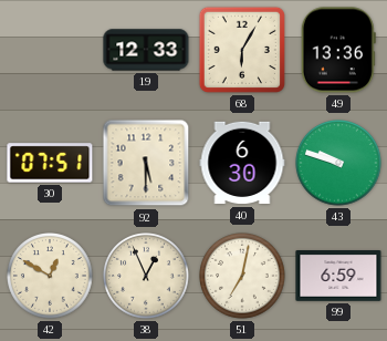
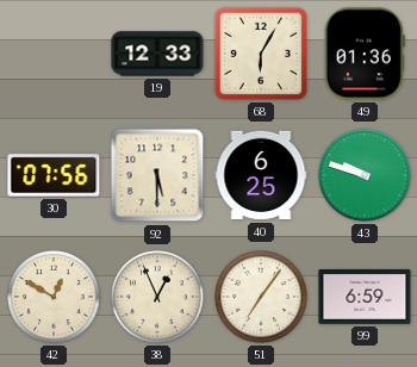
49: 13:36 -> 01:36
30: 07:51 -> 07:56
40: 6:30 -> 6:25
51: 7:02 -> 7:06
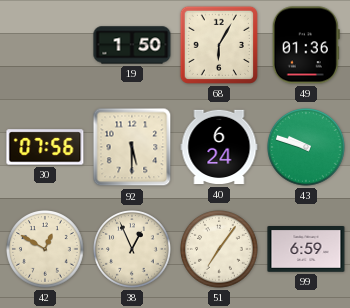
19: 12:33 -> 1:50
40: 6:25 -> 6:24
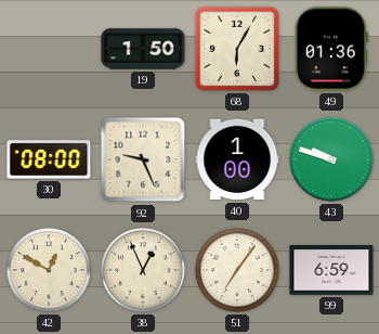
30: 07:56 -> 08:00
92: 5:30 -> 9:26
40: 6:24 -> 1:00
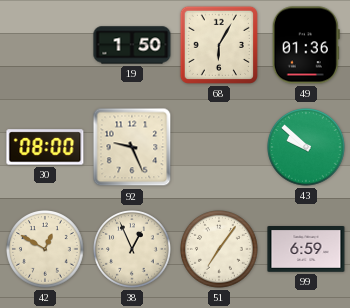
40: 1:00 -> none
43: 9:48 -> 9:52
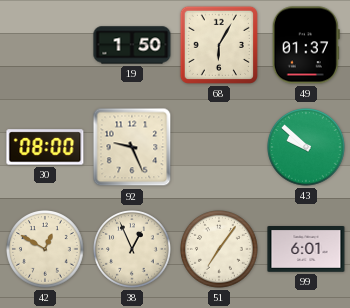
49: 01:36 -> 01:37
99: 6:59 -> 6:01
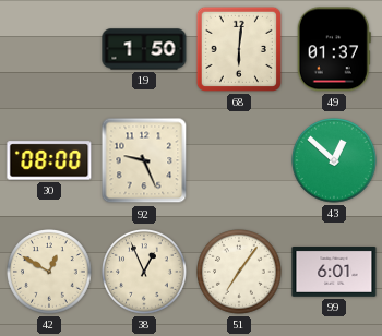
68: 6:05 -> 6:01
43: 9:52 -> 12:52
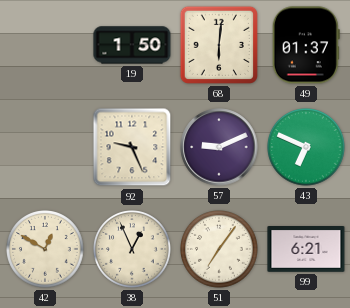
30: 08:00 -> none
57: none -> 9:11
43: 12:52 -> 6:49
99: 6:01 -> 6:21
